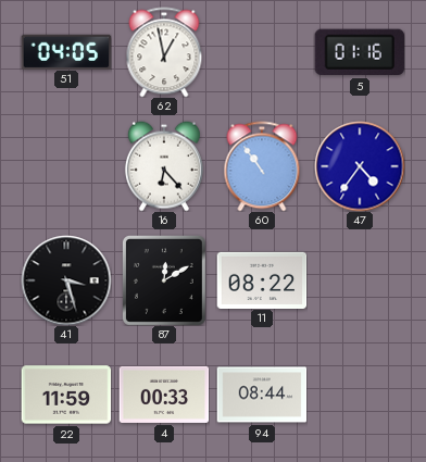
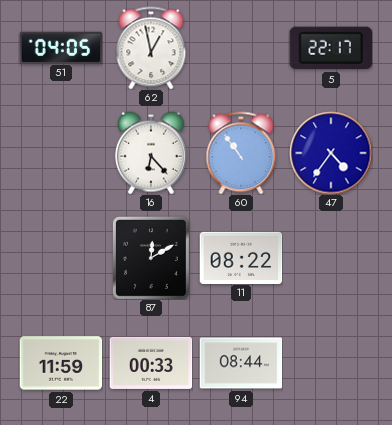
5: 01:16 -> 22:17
41: 3:27 -> none
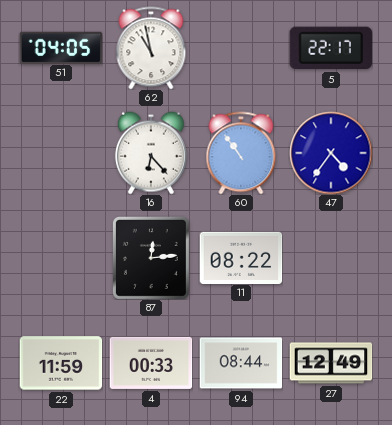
62: 12:58 -> 10:58
87: 12:10 -> 12:14
27: none -> 12:49
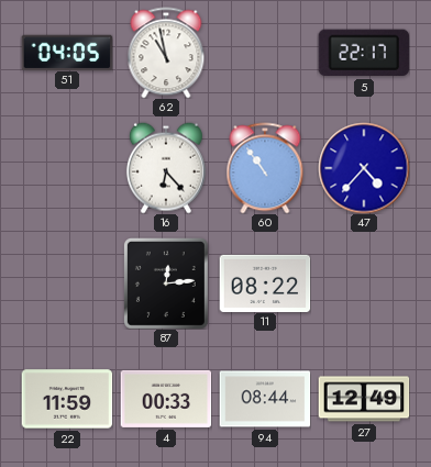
47: 4:36 -> 4:37
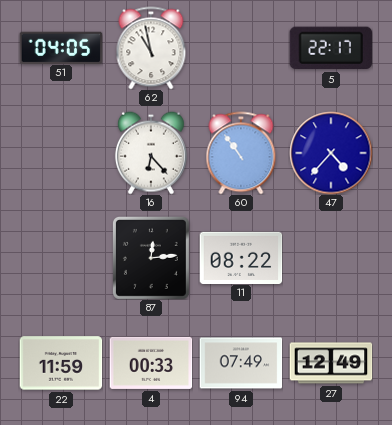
94: 08:44 -> 07:49
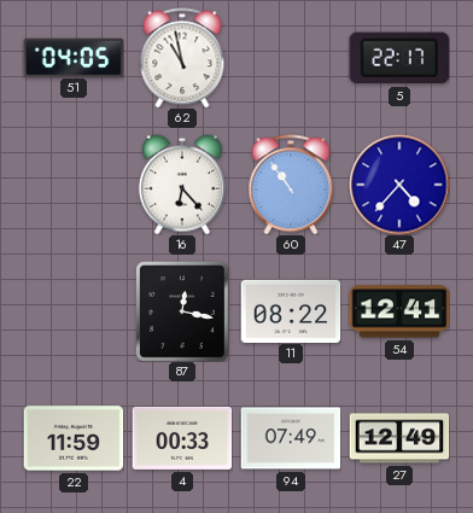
87: 12:14 -> 12:17
54: none -> 12:41
